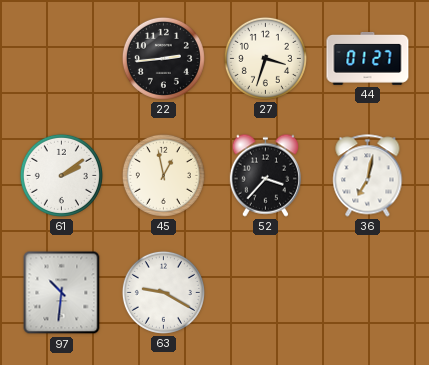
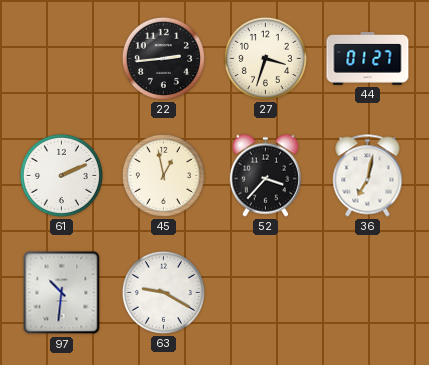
61: 2:09 -> 2:11
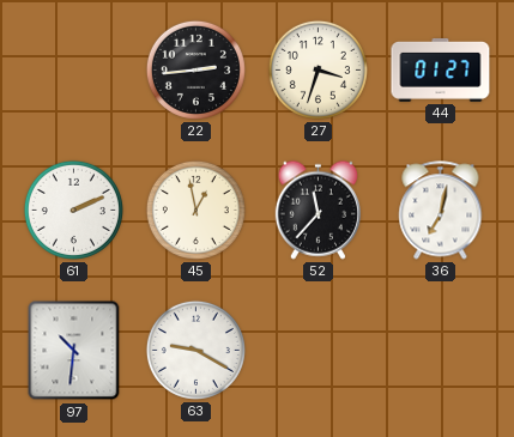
52: 3:37 -> 11:37
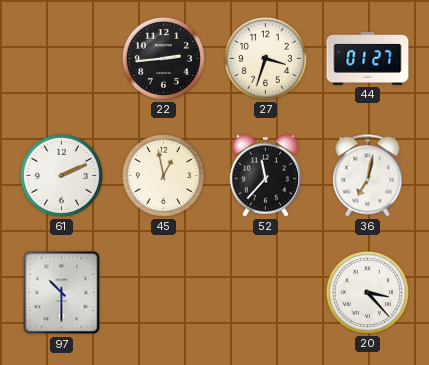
97: 10:31 -> 10:30
63: 9:20 -> none
20: none -> 3:23
